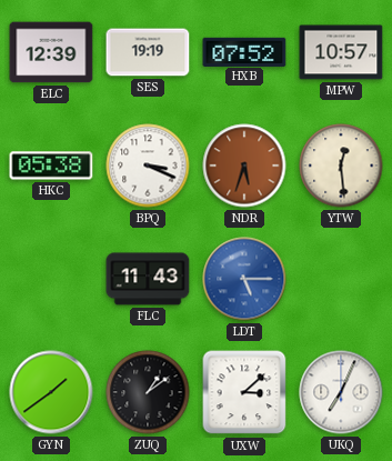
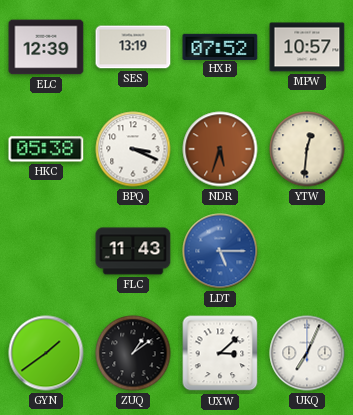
SES: 19:19 -> 13:19
YTW: 12:29 -> 12:31
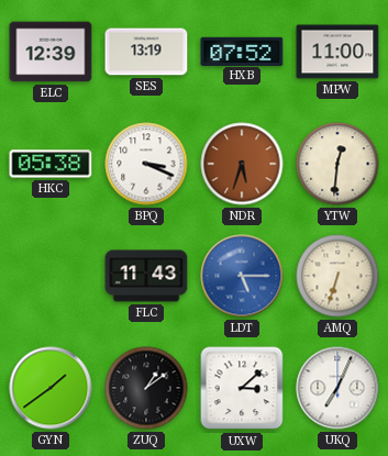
MPW: 10:57 -> 11:00
AMQ: none -> 6:33
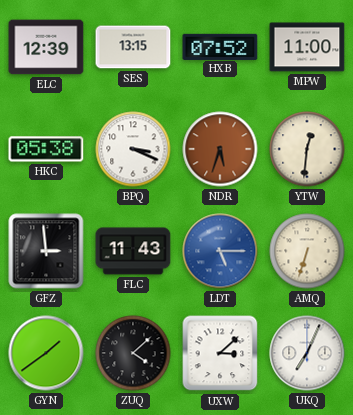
SES: 13:19 -> 13:15
GFZ: none -> 2:59
ZUQ: 1:09 -> 4:08
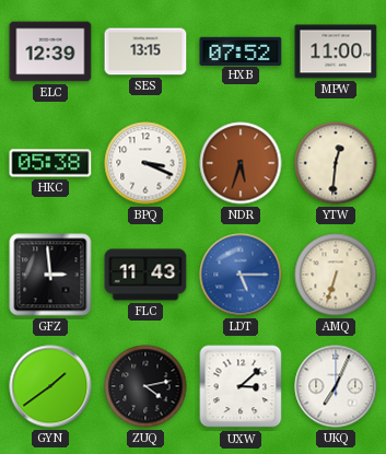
ZUQ: 4:08 -> 4:13
